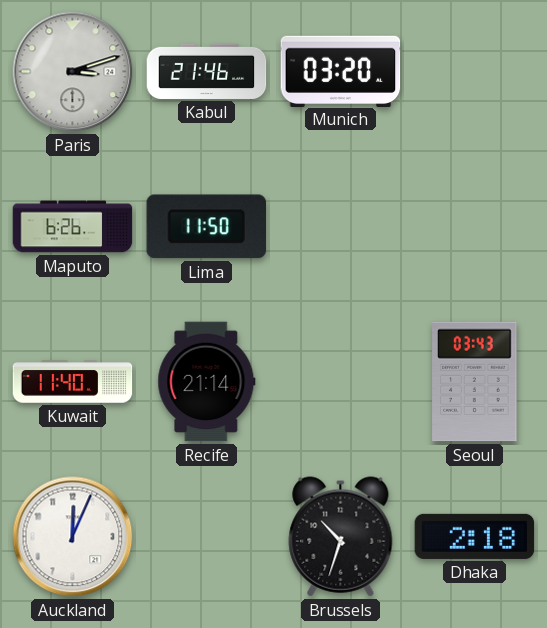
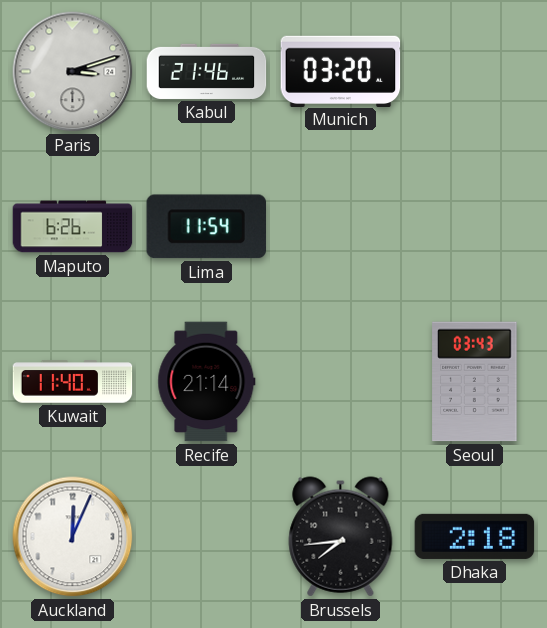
Lima: 11:50 -> 11:54
Brussels: 10:33 -> 7:44
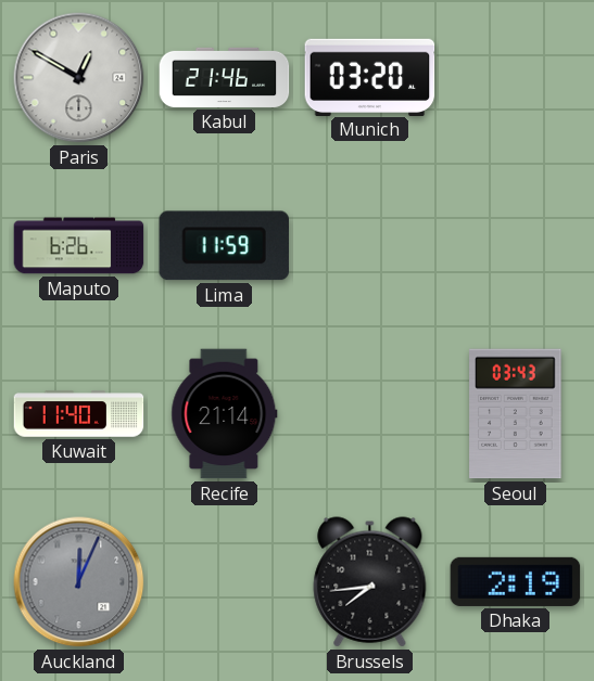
Paris: 3:12 -> 12:50
Lima: 11:54 -> 11:59
Auckland dial: white -> grey
Dhaka: 2:18 -> 2:19
